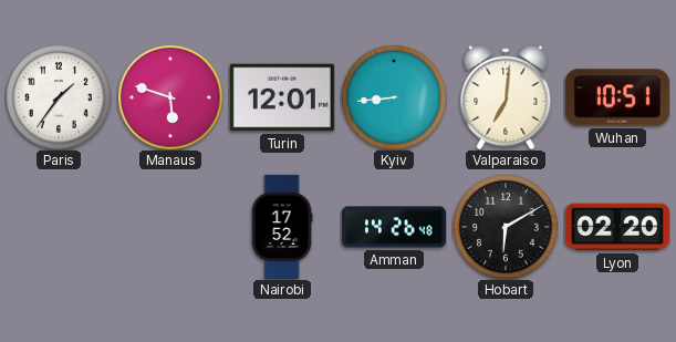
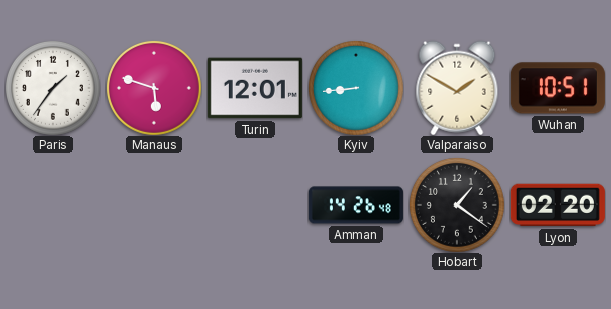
Valparaiso: 7:01 -> 1:50
Nairobi: 17:52 -> none
Hobart: 6:10 -> 1:21
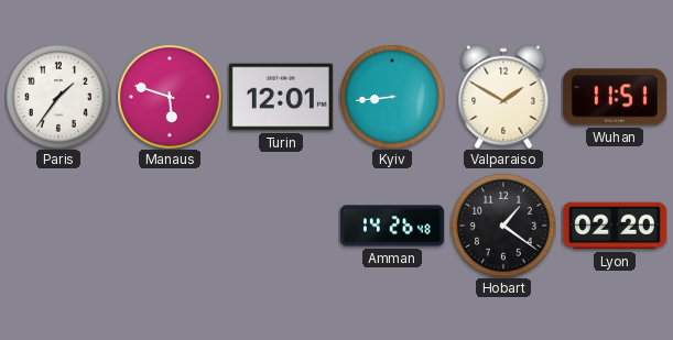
Wuhan: 10:51 -> 11:51
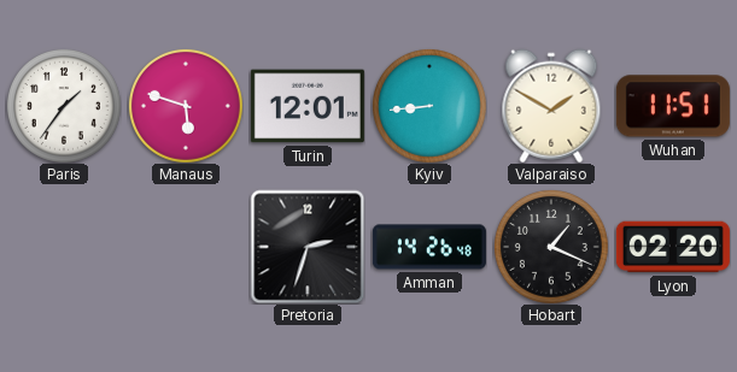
Pretoria: none -> 2:33
Hobart: 1:21 -> 1:19
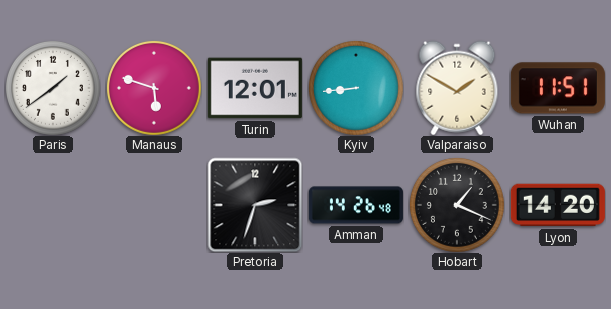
Paris: 1:36 -> 1:39
Lyon: 02:20 -> 14:20
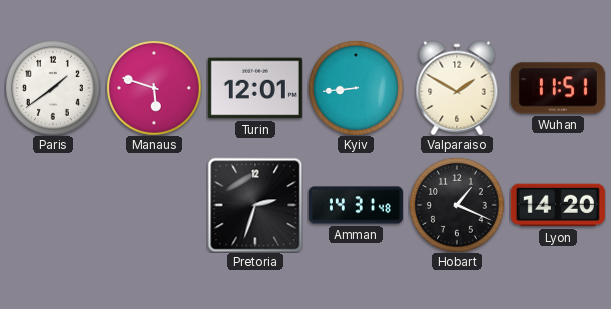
Amman: 14:26 -> 14:31
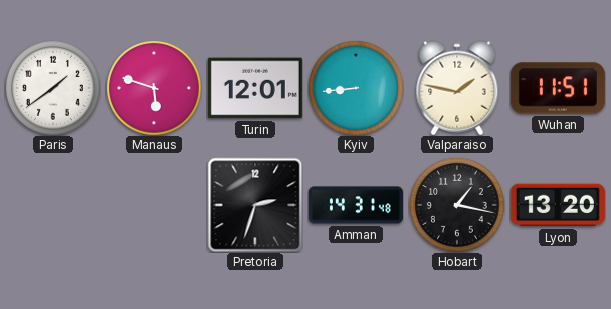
Valparaiso: 1:50 -> 1:47
Hobart: 1:19 -> 1:17
Lyon: 14:20 -> 13:20
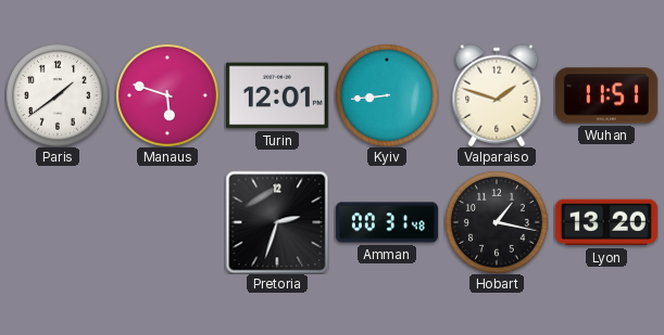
Valparaiso: 1:47 -> 1:48
Amman: 14:31 -> 00:31
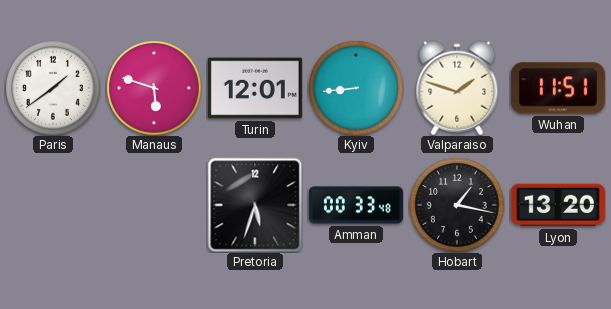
Pretoria: 2:33 -> 5:33
Amman: 00:31 -> 00:33
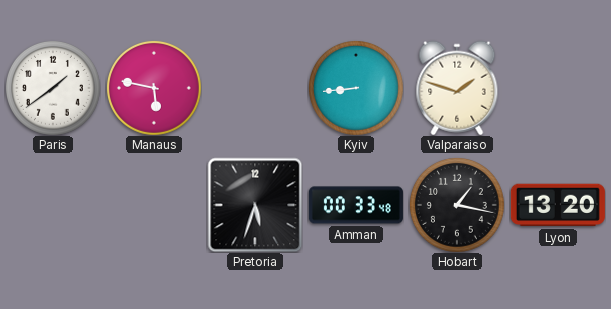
Manaus: 5:48 -> 5:47
Turin: 12:01 -> none
Wuhan: 11:51 -> none
